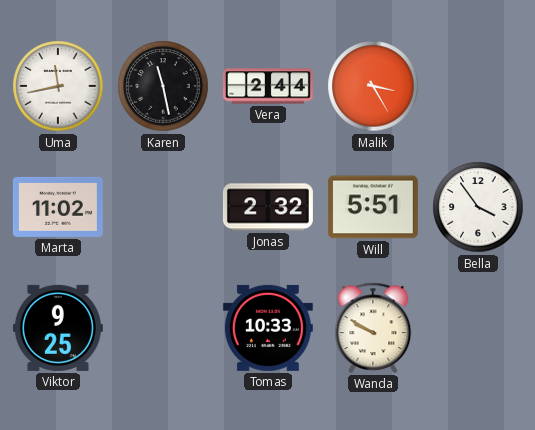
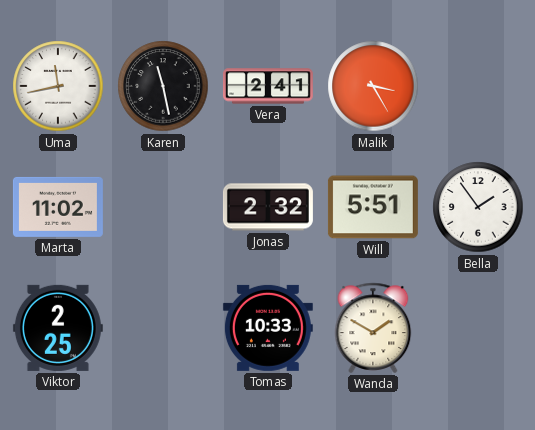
Vera: 2:44 -> 2:41
Bella: 3:54 -> 1:54
Viktor: 9:25 -> 2:25
Wanda: 9:50 -> 1:50
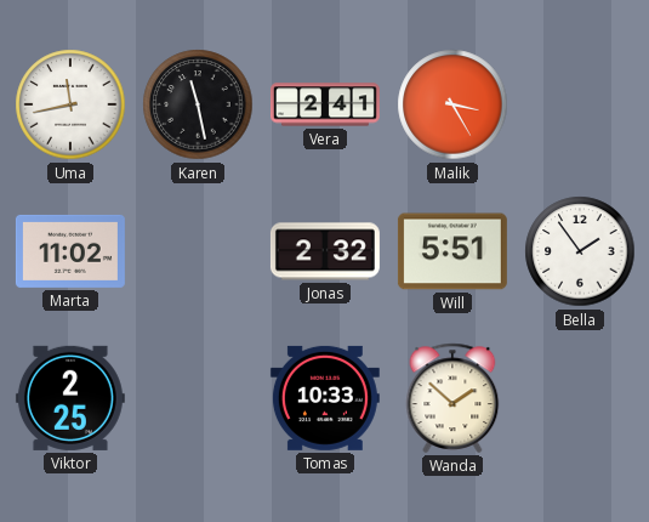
Wanda: 1:50 -> 1:52
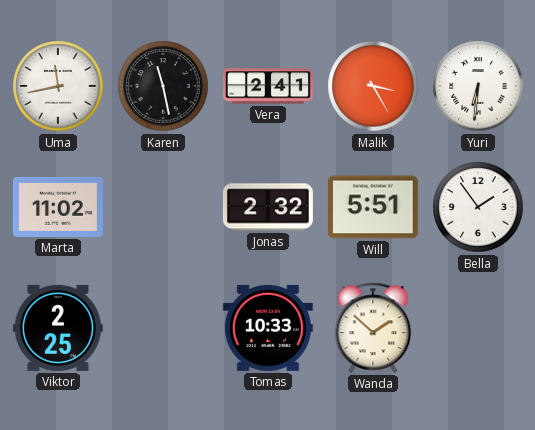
Yuri: none -> 6:31
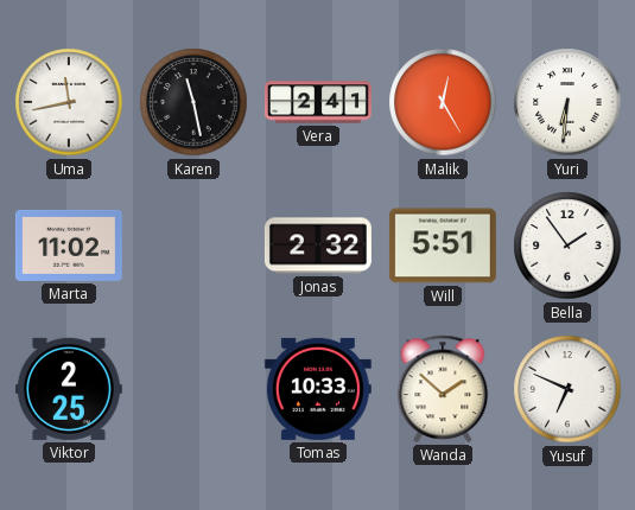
Malik: 3:25 -> 12:25
Yusuf: none -> 6:49
